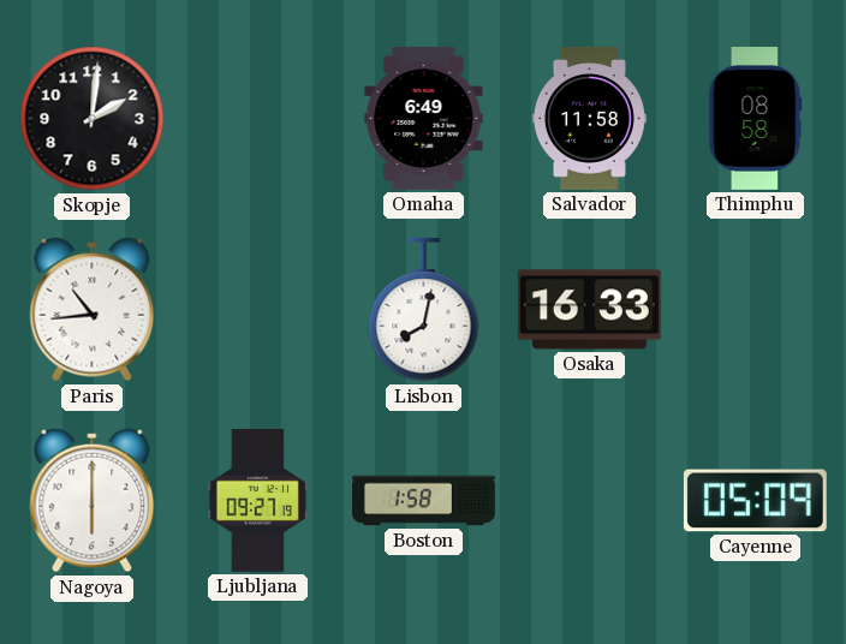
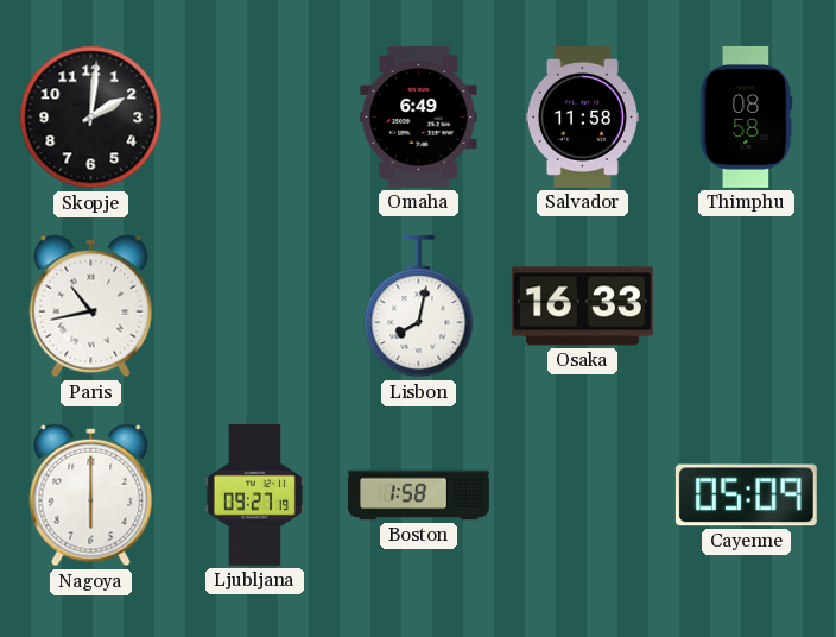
Paris: 10:44 -> 10:43
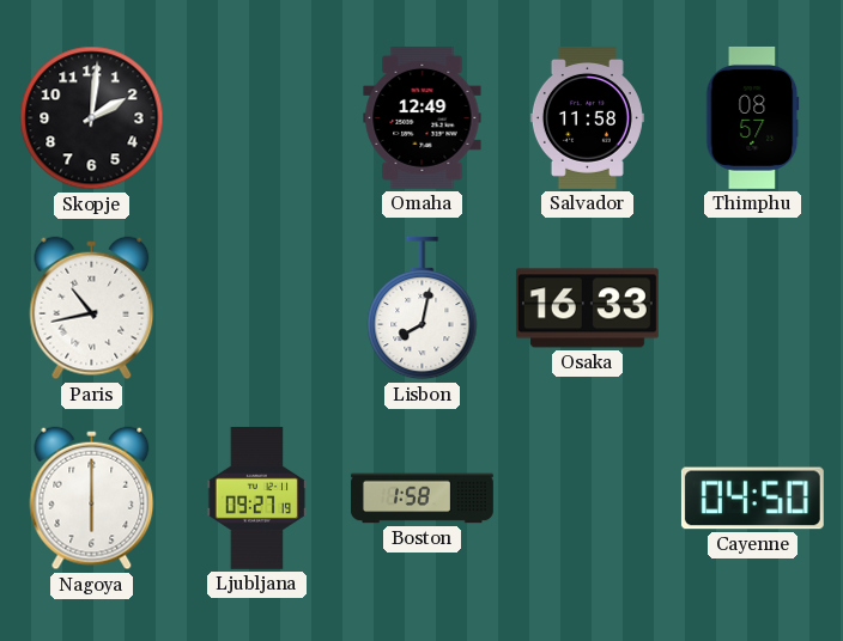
Omaha: 6:49 -> 12:49
Thimphu: 08:58 -> 08:57
Cayenne: 05:09 -> 04:50
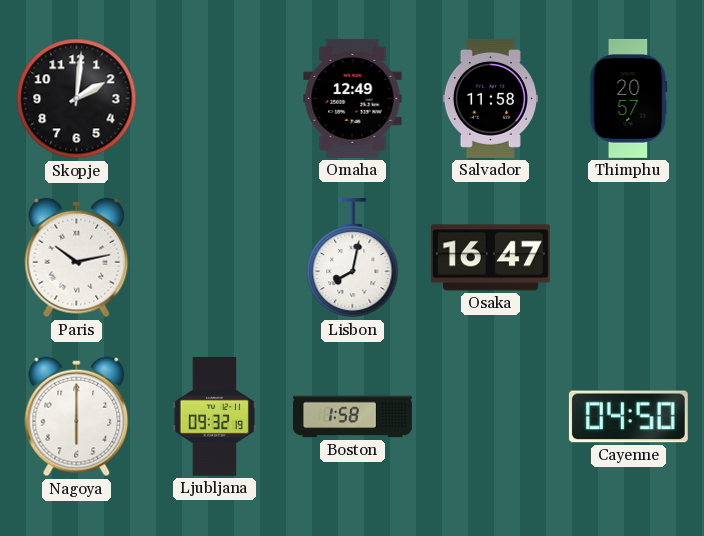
Thimphu: 08:57 -> 20:57
Paris: 10:43 -> 10:13
Osaka: 16:33 -> 16:47
Ljubljana: 09:27 -> 09:32
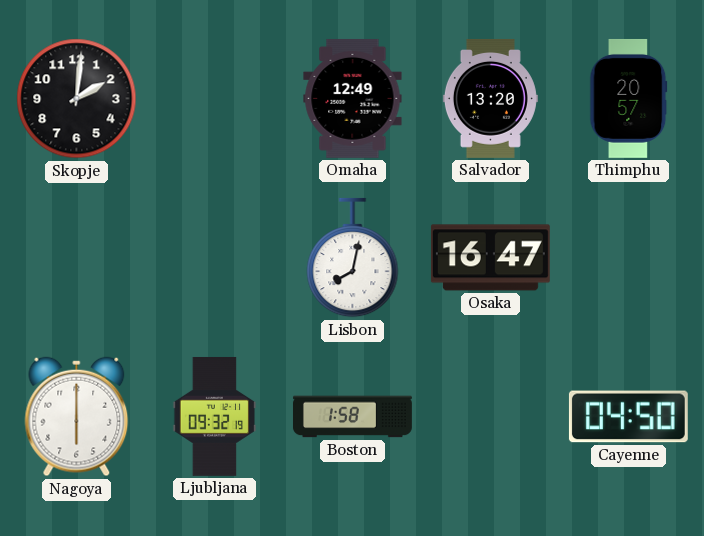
Salvador: 11:58 -> 13:20
Paris: 10:13 -> none
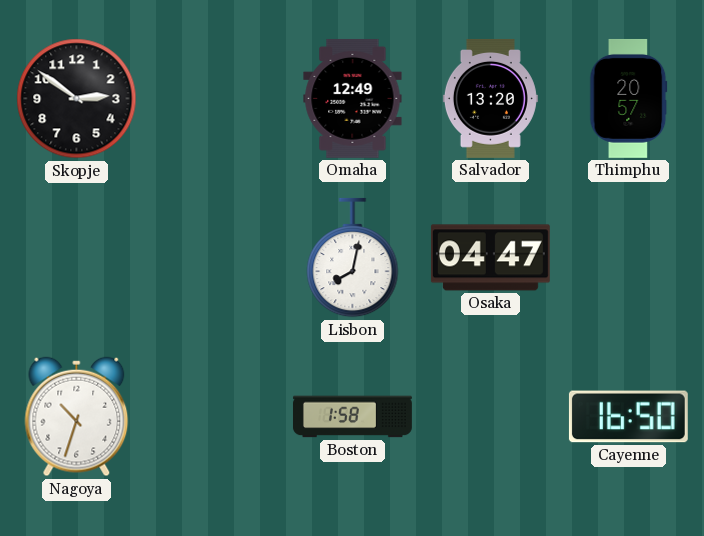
Skopje: 2:01 -> 2:51
Osaka: 16:47 -> 04:47
Nagoya: 6:00 -> 10:33
Ljubljana: 09:32 -> none
Cayenne: 04:50 -> 16:50
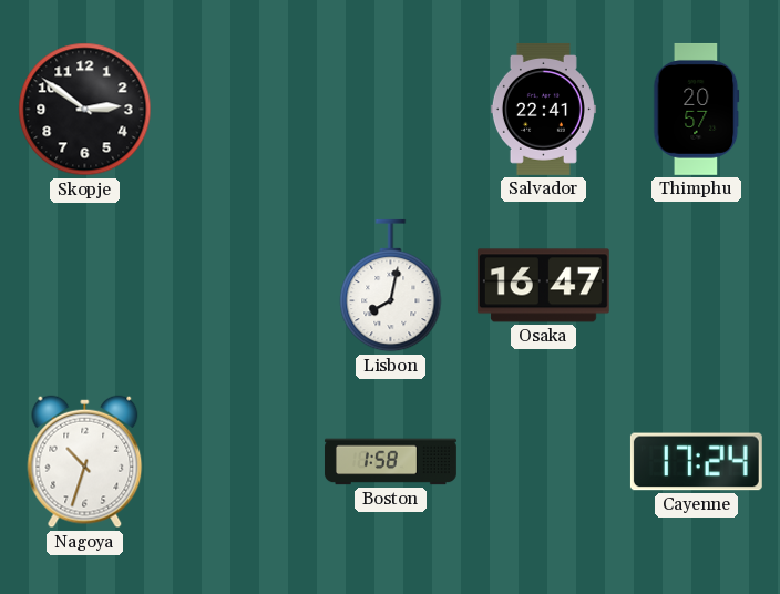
Omaha: 12:49 -> none
Salvador: 13:20 -> 22:41
Osaka: 04:47 -> 16:47
Cayenne: 16:50 -> 17:24
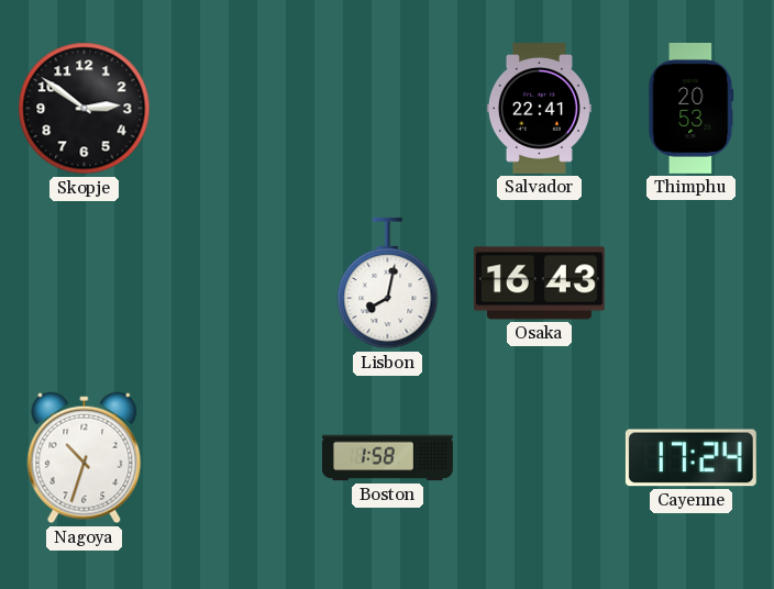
Thimphu: 20:57 -> 20:53
Osaka: 16:47 -> 16:43
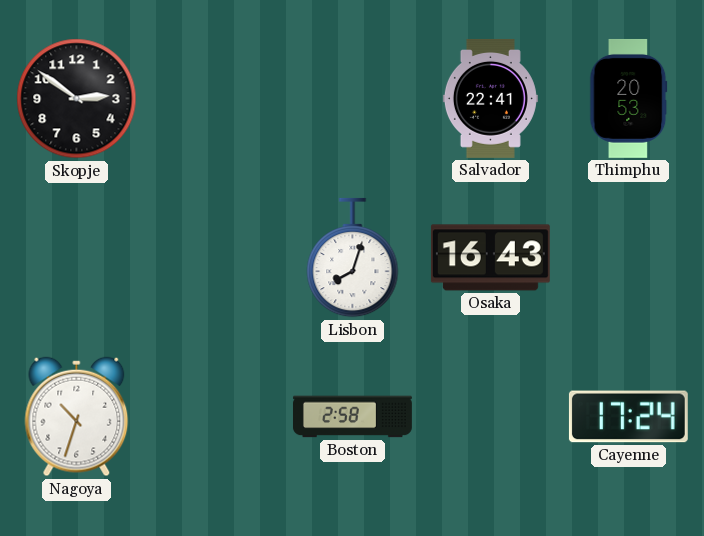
Lisbon: 8:02 -> 8:03
Boston: 1:58 -> 2:58
